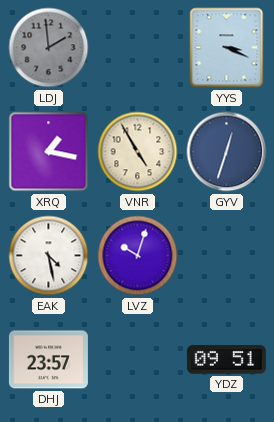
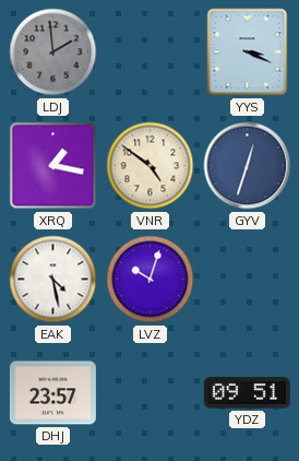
VNR: 4:55 -> 4:51
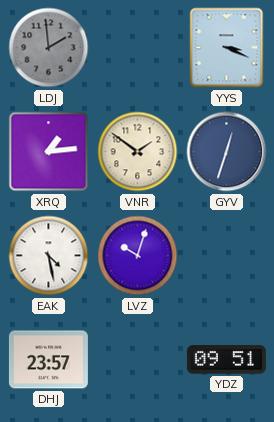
XRQ: 1:17 -> 1:14
VNR: 4:51 -> 1:51
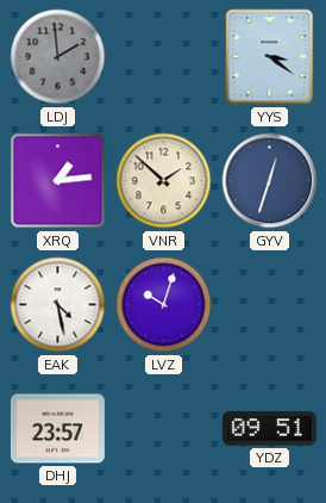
YYS: 3:19 -> 3:21
VNR: 1:51 -> 1:52
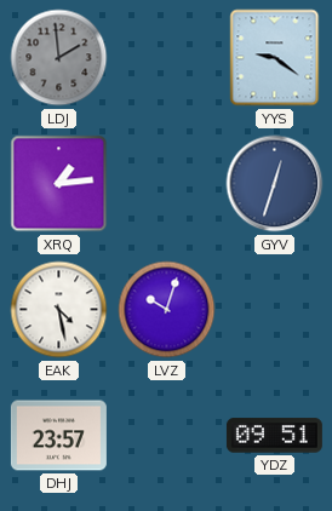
YYS: 3:21 -> 9:21
VNR: 1:52 -> none
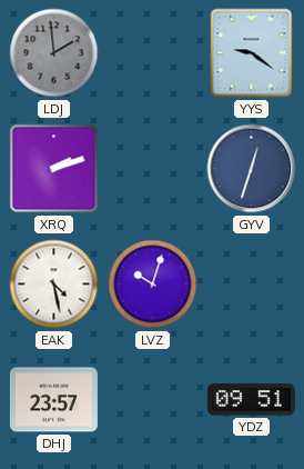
XRQ: 1:14 -> 2:12
